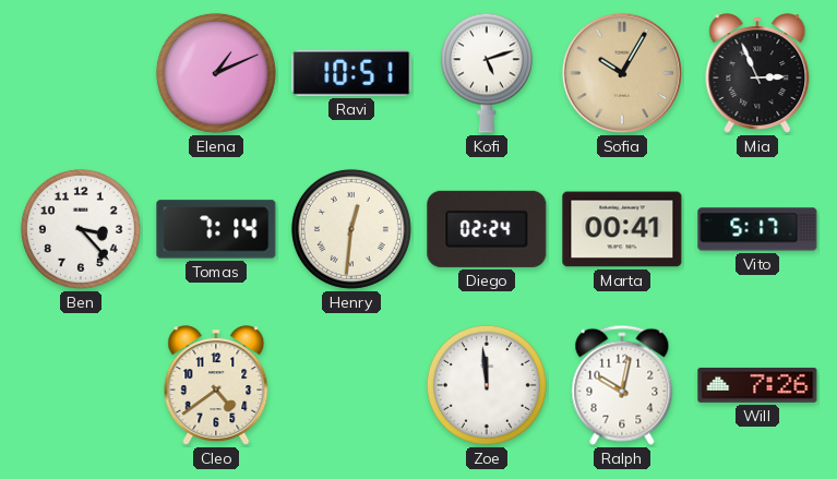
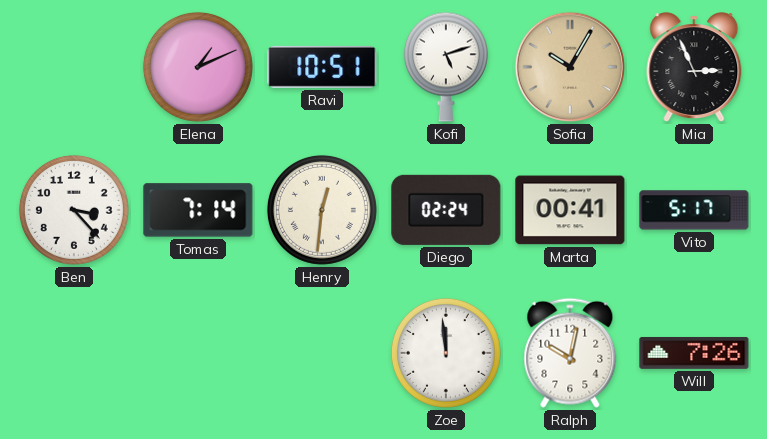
Cleo: 4:39 -> none
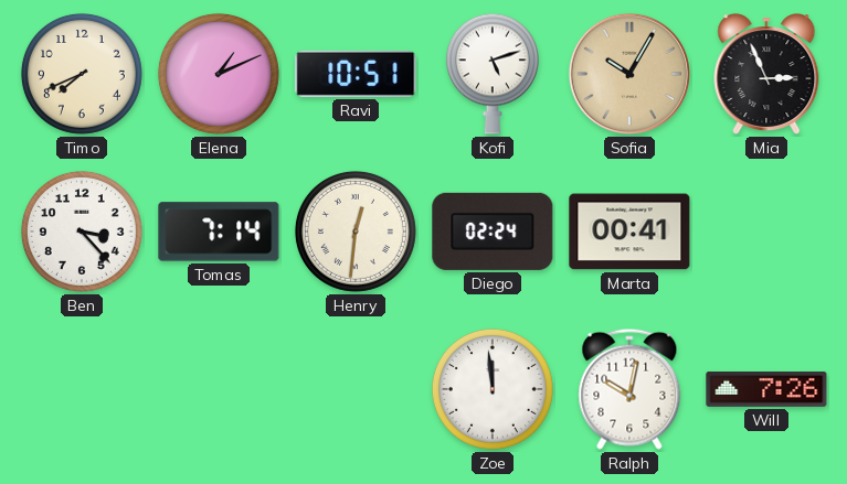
Timo: none -> 7:41
Vito: 5:17 -> none
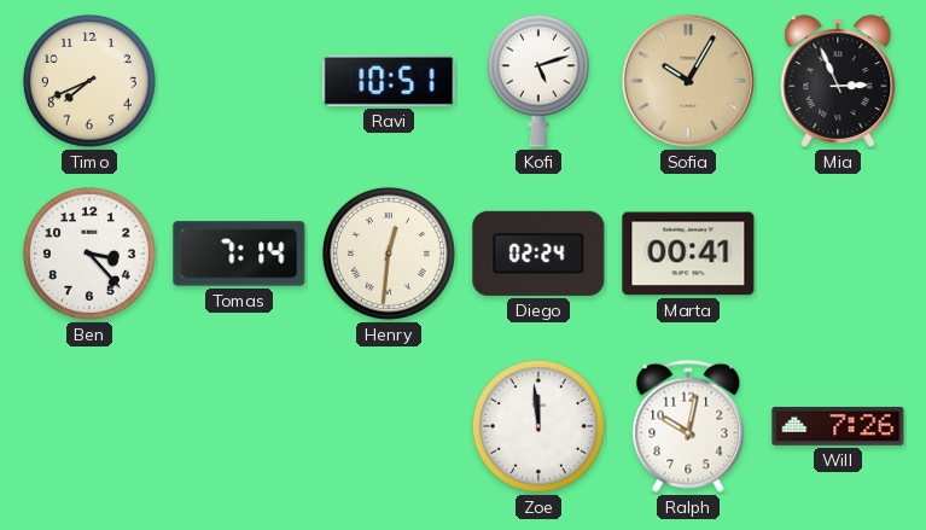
Elena: 1:11 -> none
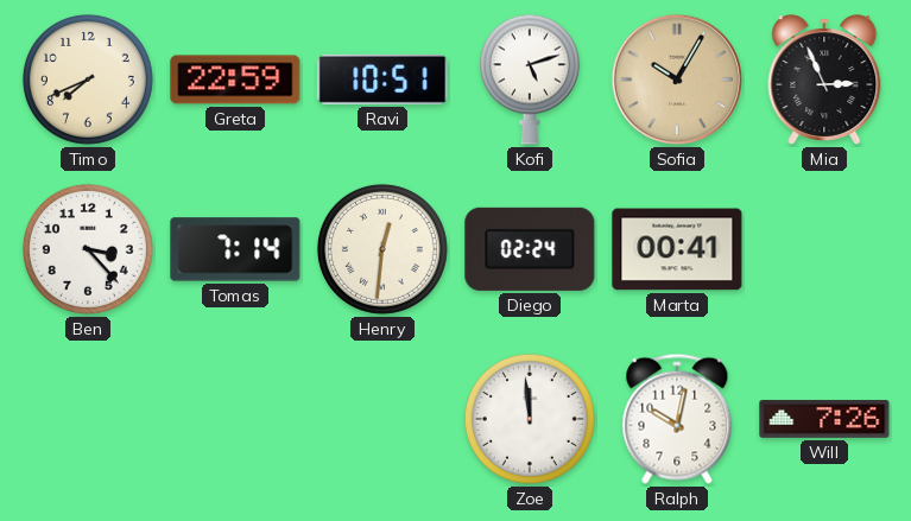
Greta: none -> 22:59
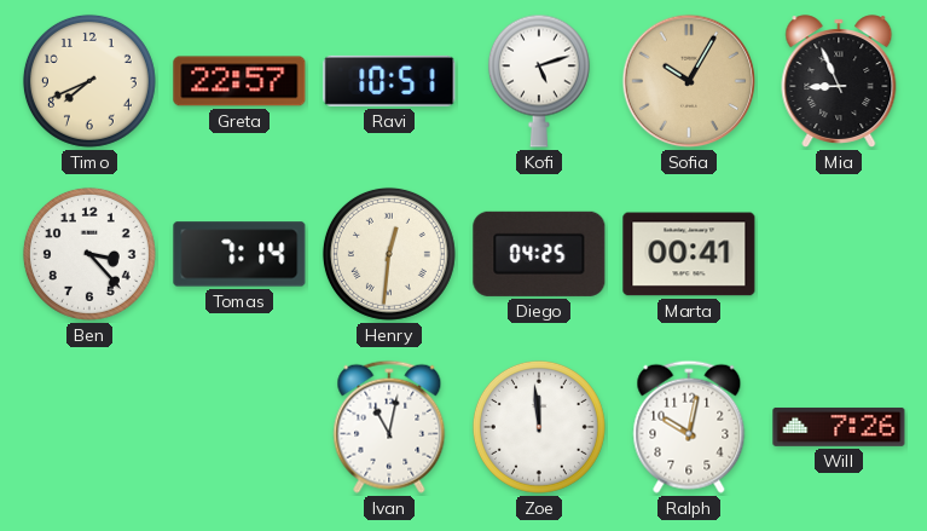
Greta: 22:59 -> 22:57
Mia: 2:56 -> 8:56
Diego: 02:24 -> 04:25
Ivan: none -> 11:02
